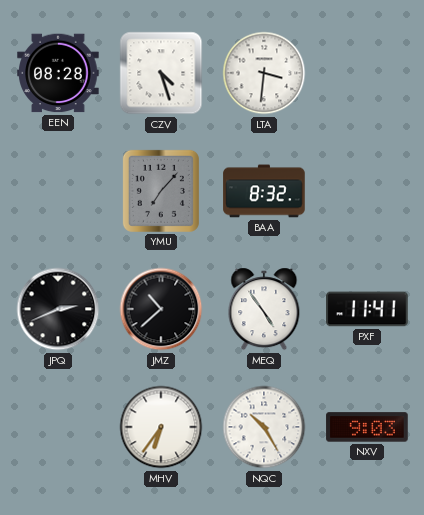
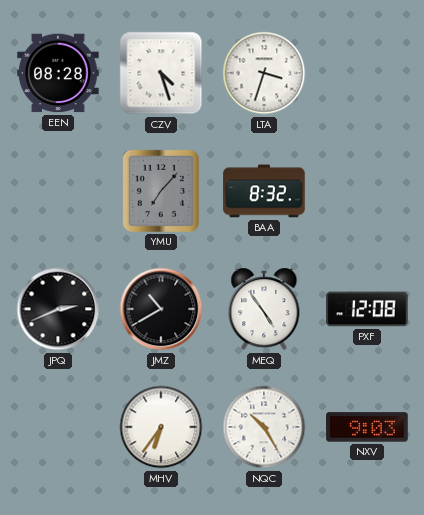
LTA: 3:31 -> 3:33
JMZ: 10:38 -> 10:40
PXF: 11:41 -> 12:08
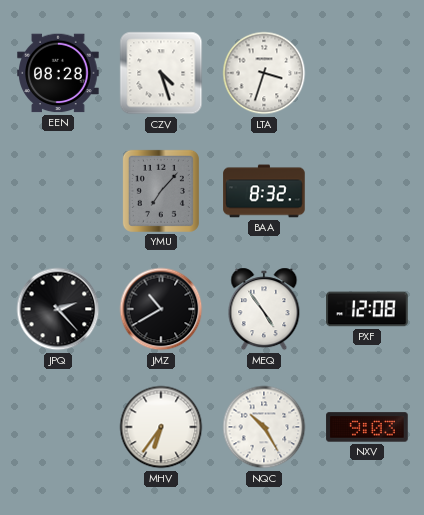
JPQ: 2:41 -> 2:23
